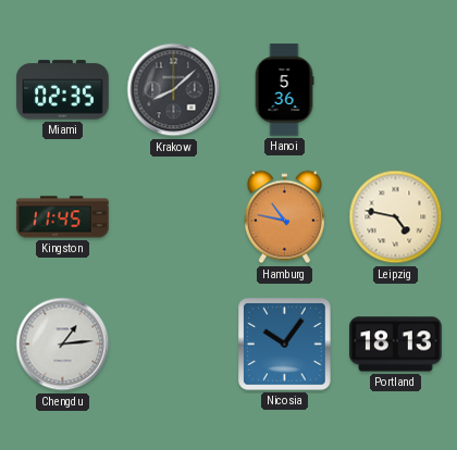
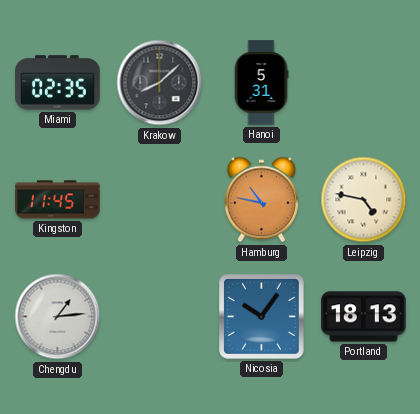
Hanoi: 5:36 -> 5:31
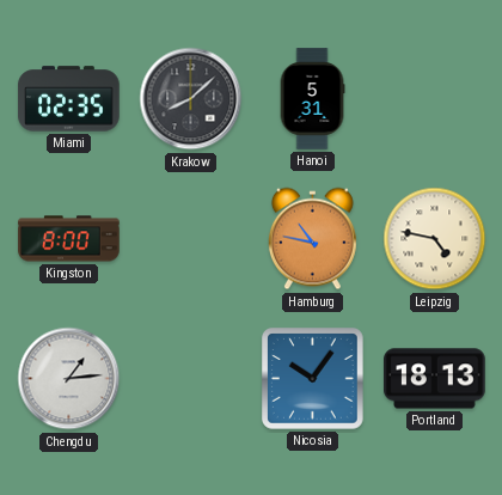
Kingston: 11:45 -> 8:00
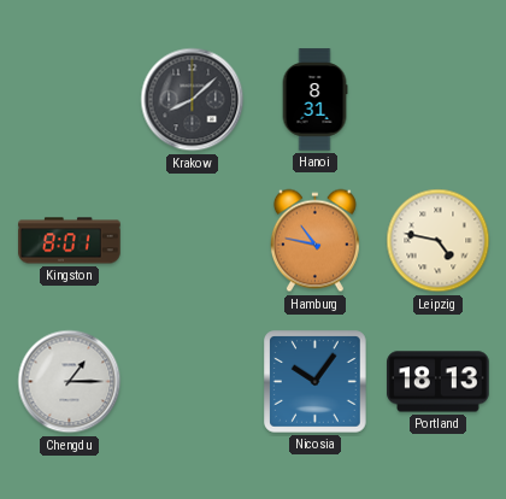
Miami: 02:35 -> none
Hanoi: 5:31 -> 8:31
Kingston: 8:00 -> 8:01
Chengdu: 1:14 -> 1:15
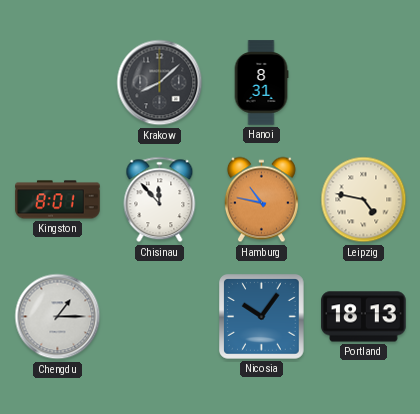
Chisinau: none -> 11:53
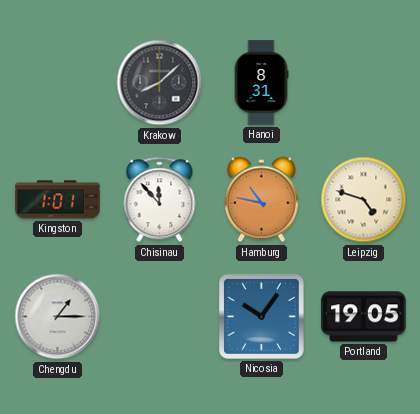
Kingston: 8:01 -> 1:01
Leipzig: 4:47 -> 4:48
Portland: 18:13 -> 19:05
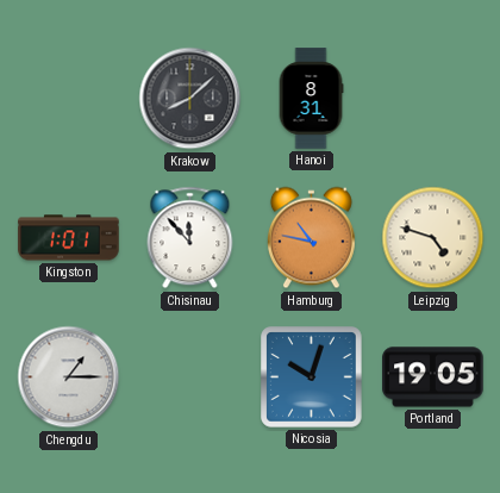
Nicosia: 10:06 -> 10:03
